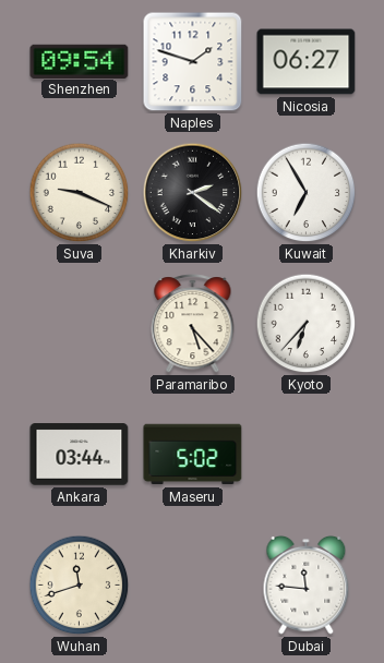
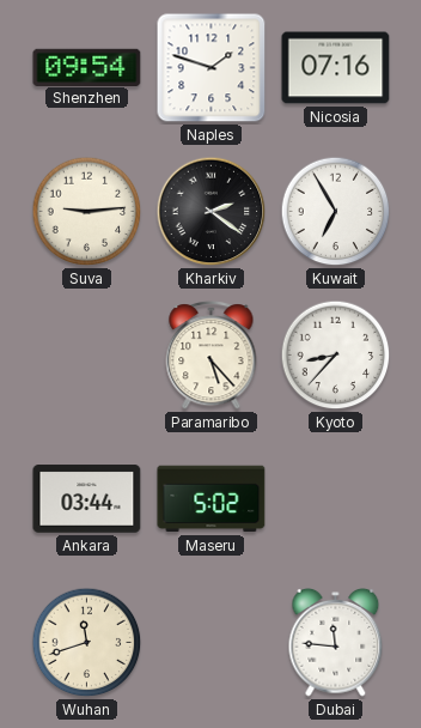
Nicosia: 06:27 -> 07:16
Suva: 9:19 -> 9:14
Kyoto: 6:37 -> 8:37
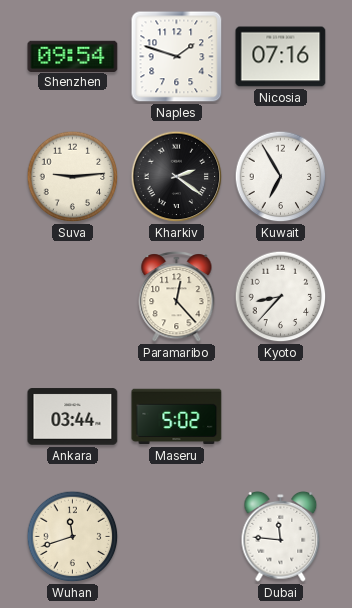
Paramaribo: 5:23 -> 12:23
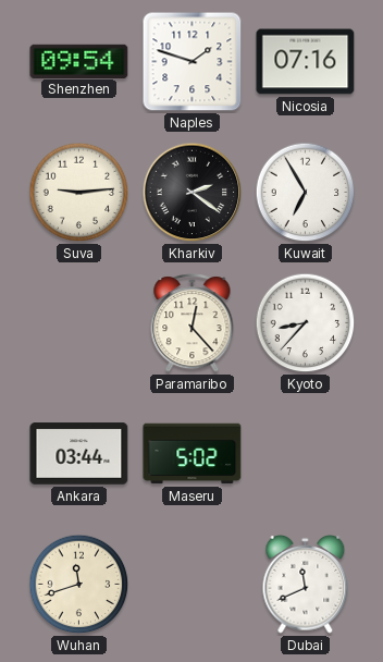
Dubai: 11:46 -> 11:41
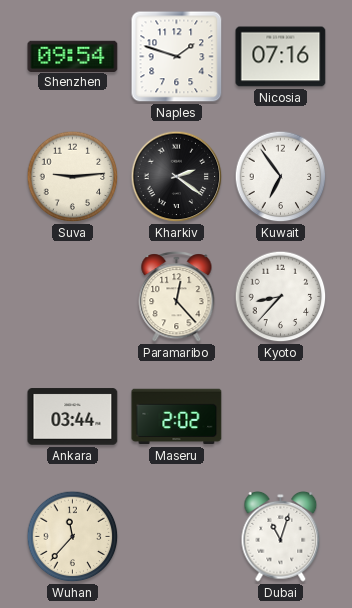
Kuwait: 6:55 -> 6:54
Maseru: 5:02 -> 2:02
Wuhan: 11:42 -> 11:37
Dubai: 11:41 -> 11:03
